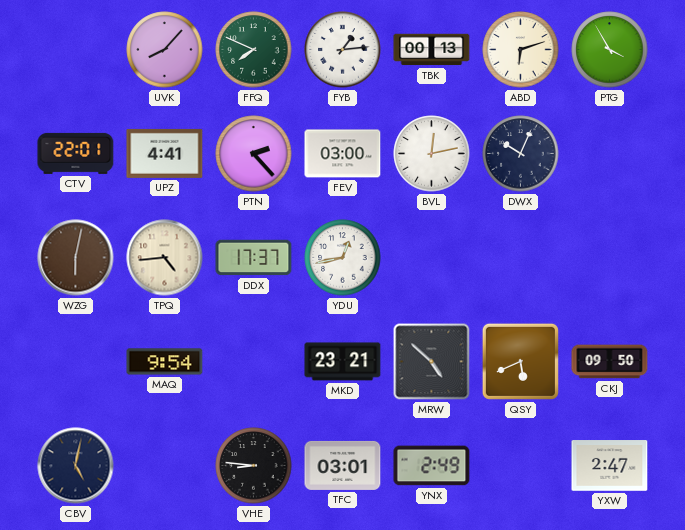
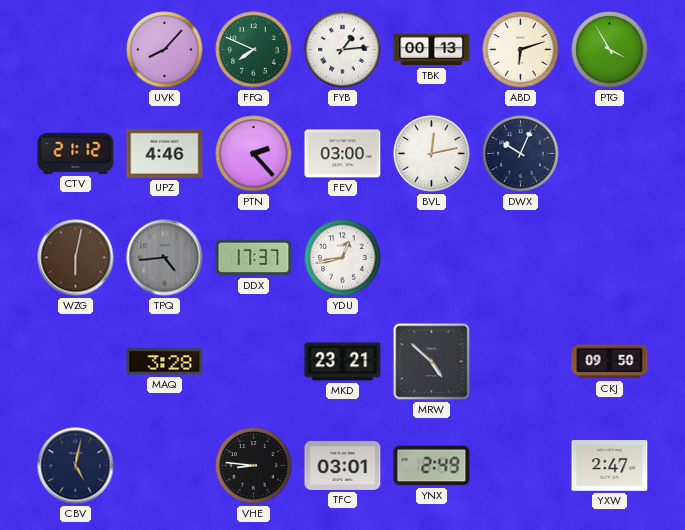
CTV: 22:01 -> 21:12
UPZ: 4:41 -> 4:46
TPQ dial: cream -> grey
MAQ: 9:54 -> 3:28
QSY: 5:41 -> none
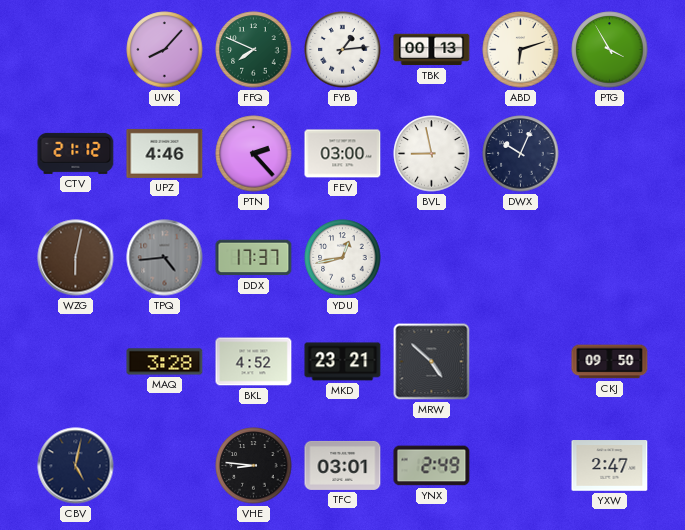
BVL: 12:13 -> 8:58
BKL: none -> 4:52
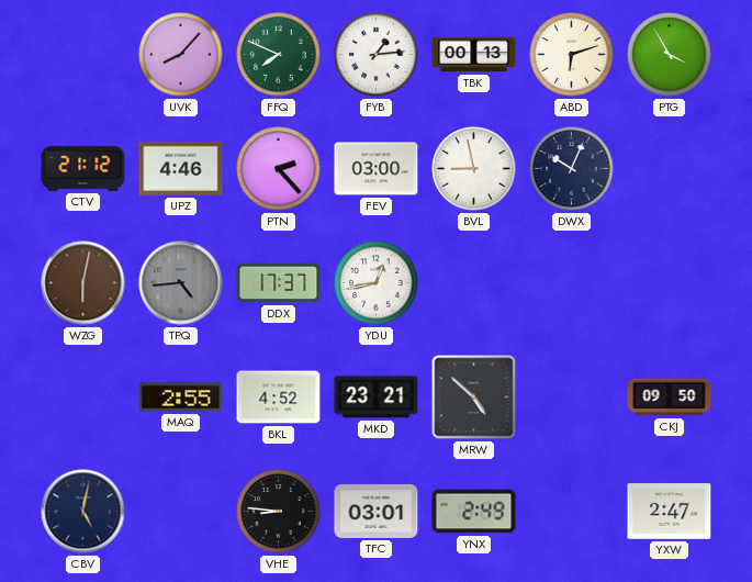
MAQ: 3:28 -> 2:55
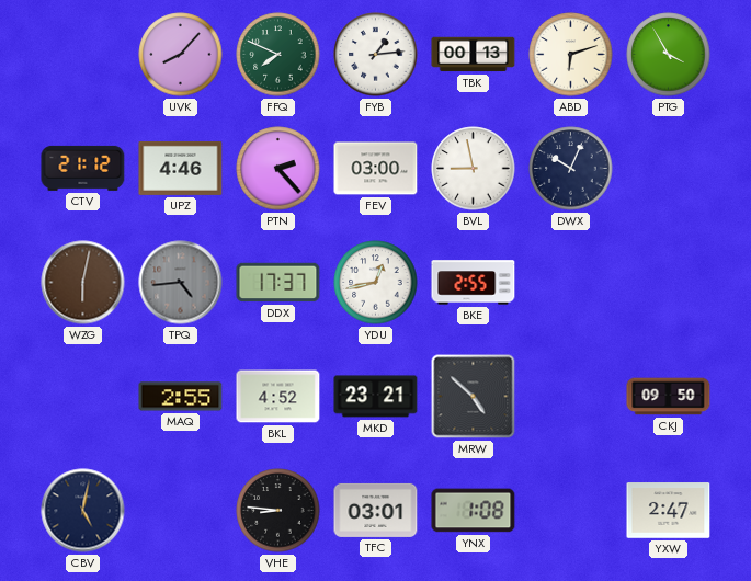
BKE: none -> 2:55
YNX: 2:49 -> 1:08
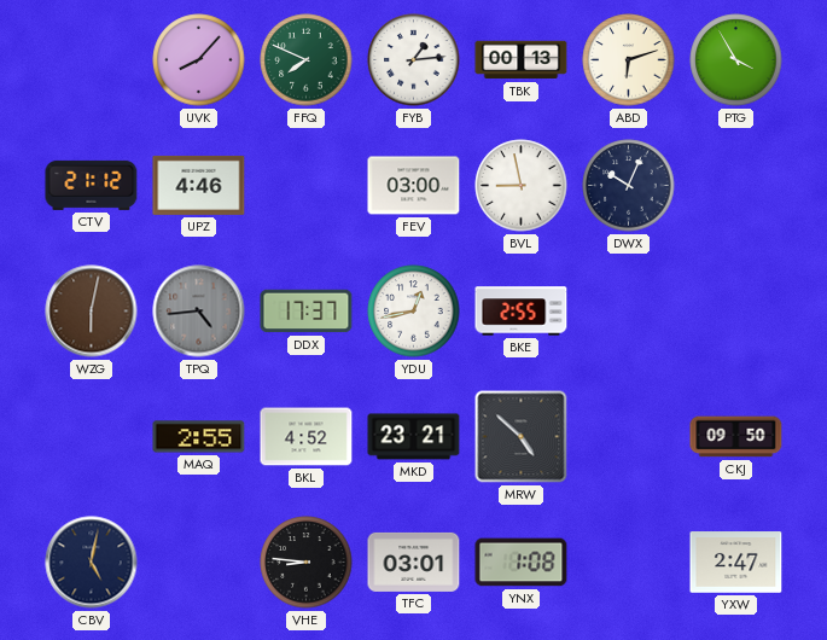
PTN: 2:23 -> none
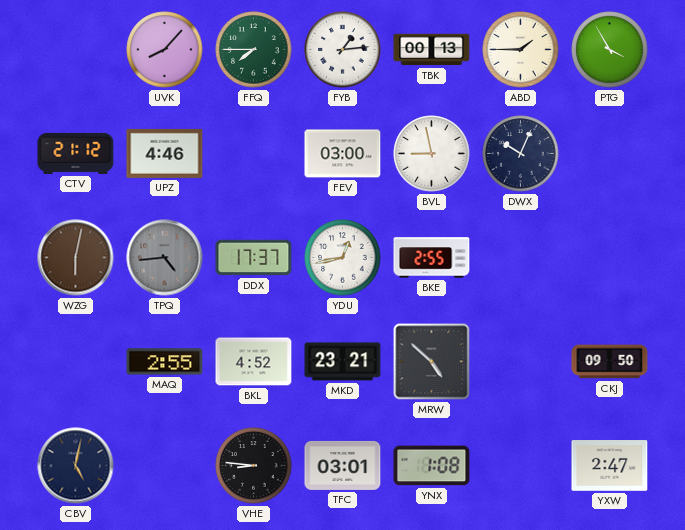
FFQ: 7:49 -> 7:45
ABD: 6:12 -> 1:45
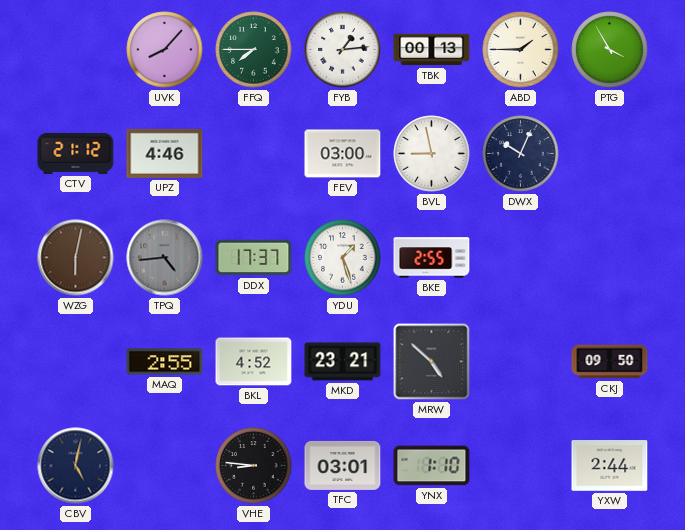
YDU: 12:43 -> 1:27
YNX: 1:08 -> 1:10
YXW: 2:47 -> 2:44
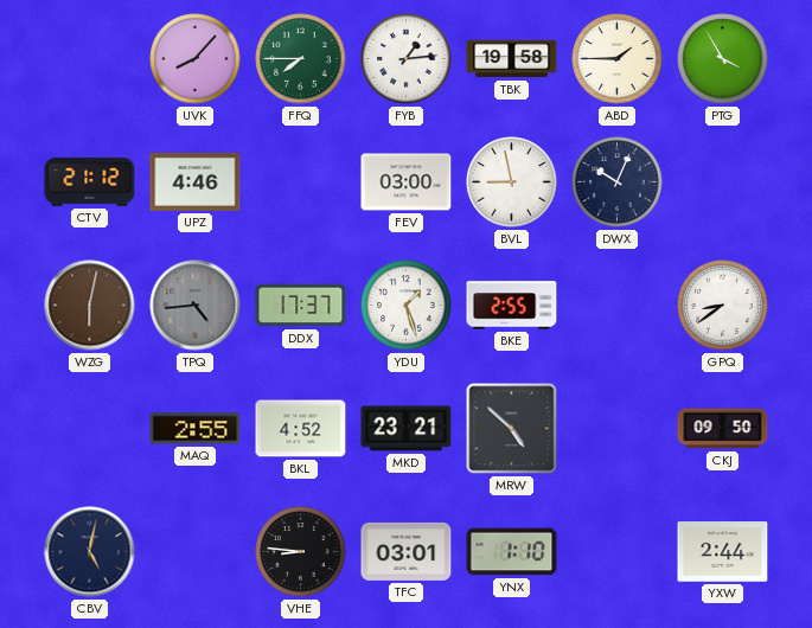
TBK: 00:13 -> 19:58
GPQ: none -> 8:39
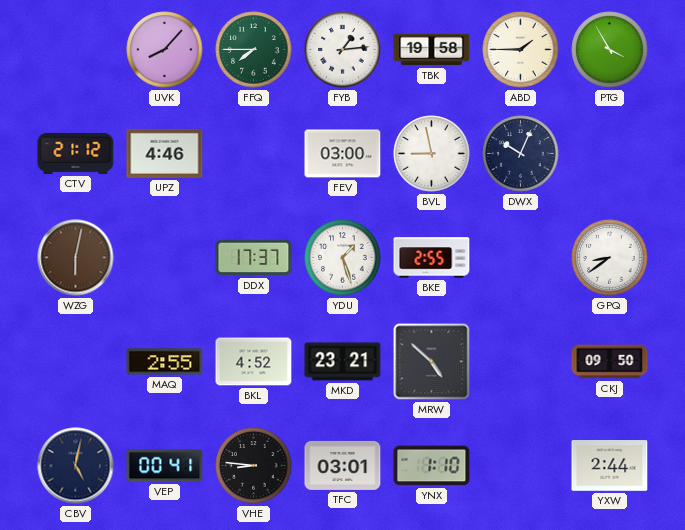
TPQ: 4:44 -> none
VEP: none -> 00:41
